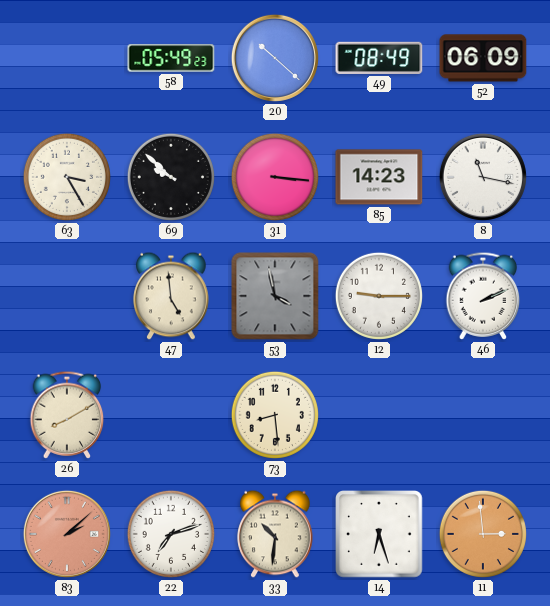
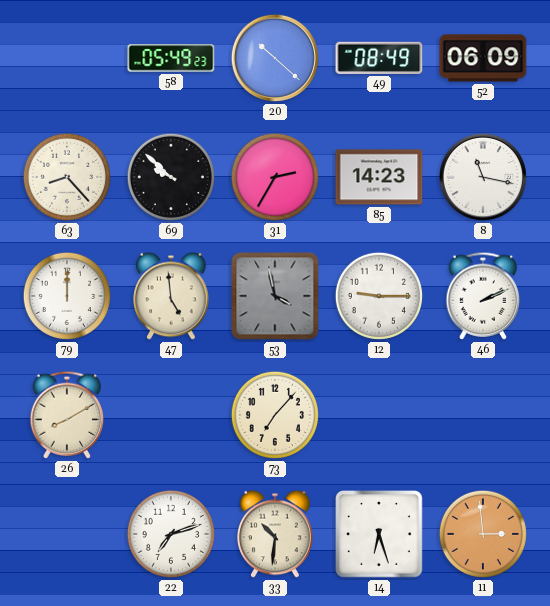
63: 3:25 -> 8:23
31: 3:16 -> 2:35
79: none -> 12:00
73: 8:29 -> 7:07
83: 2:08 -> none
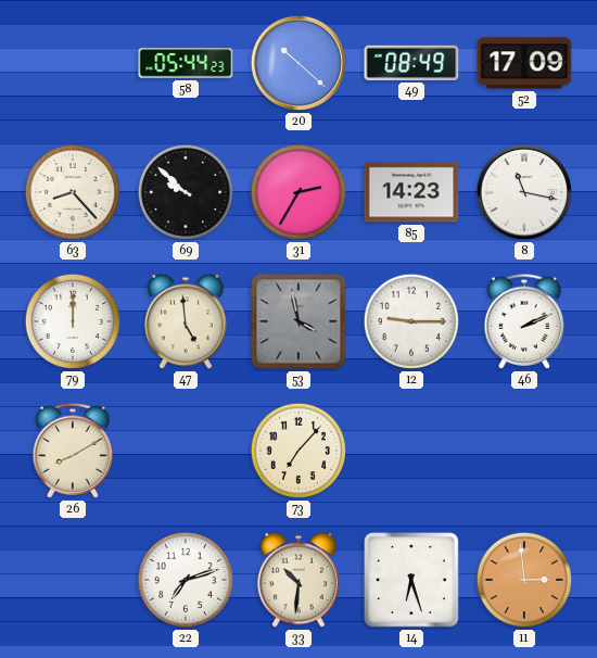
58: 05:49 -> 05:44
52: 06:09 -> 17:09
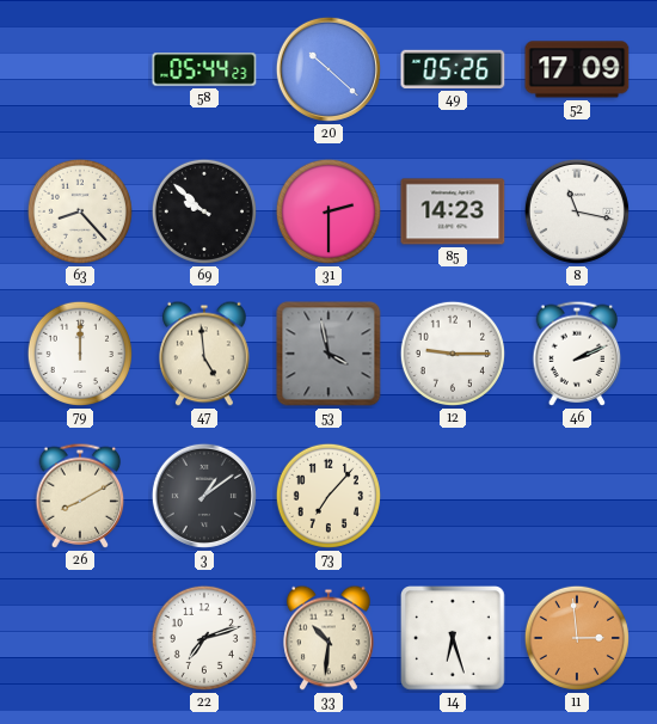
49: 08:49 -> 05:26
31: 2:35 -> 2:30
3: none -> 1:09
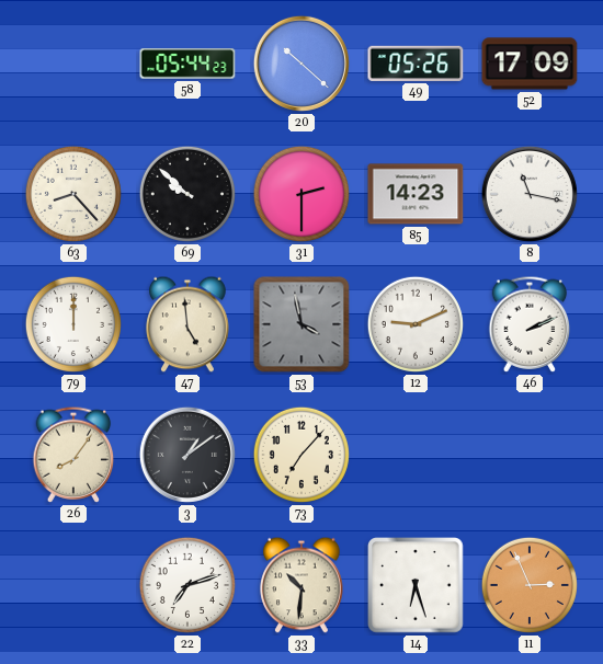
12: 9:15 -> 9:11
26: 8:10 -> 8:06
11: 2:59 -> 2:56
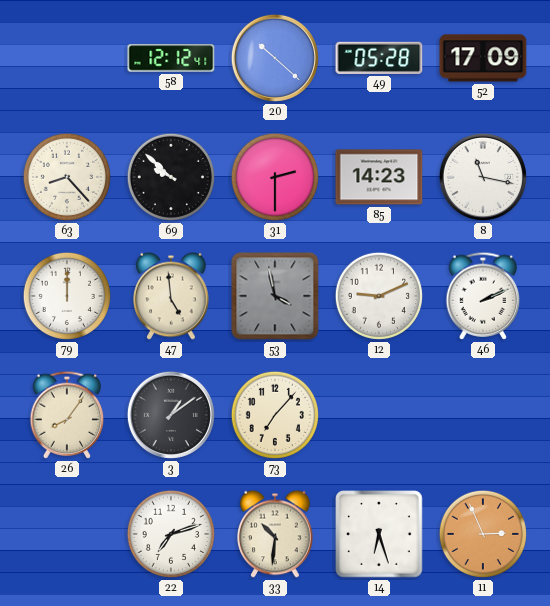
58: 05:44 -> 12:12
49: 05:26 -> 05:28
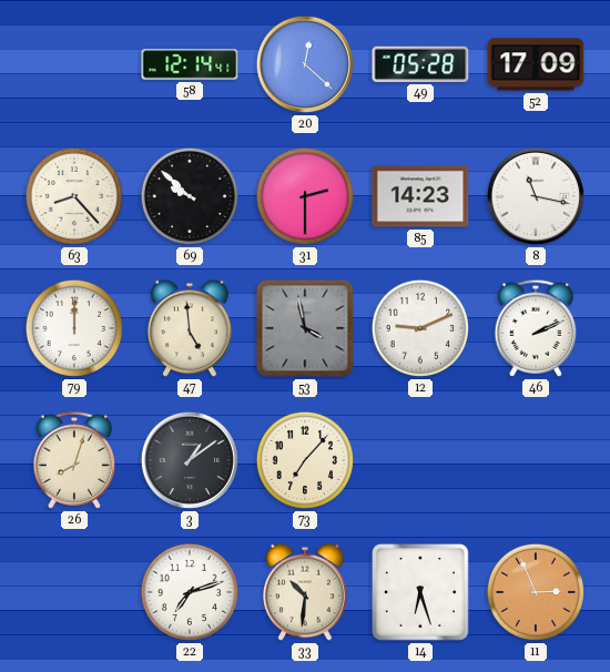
58: 12:12 -> 12:14
20: 10:22 -> 12:22
26: 8:06 -> 8:03
